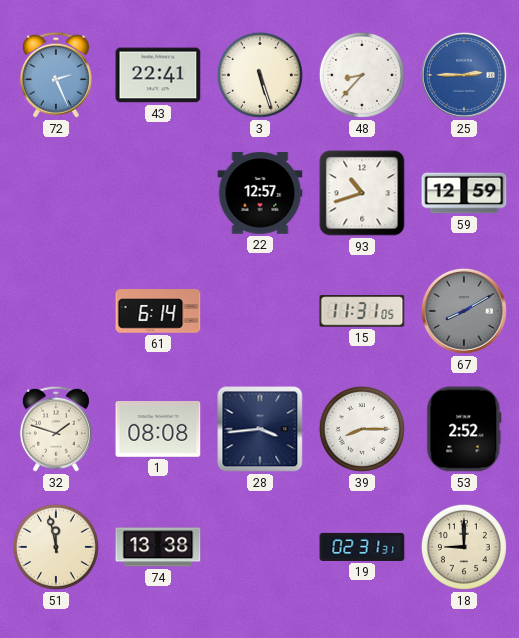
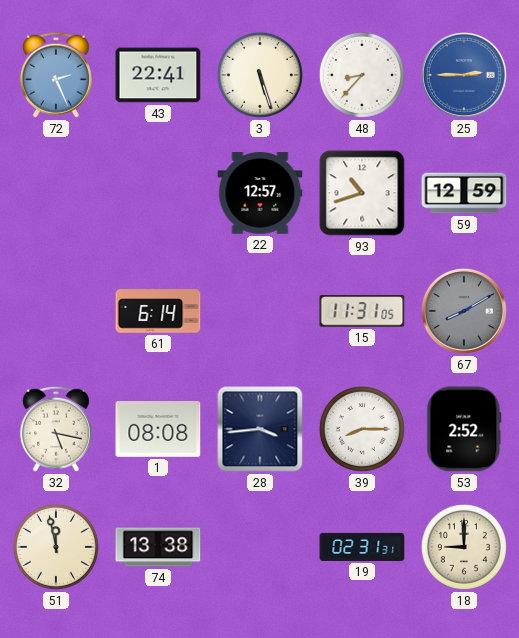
32: 1:48 -> 5:17
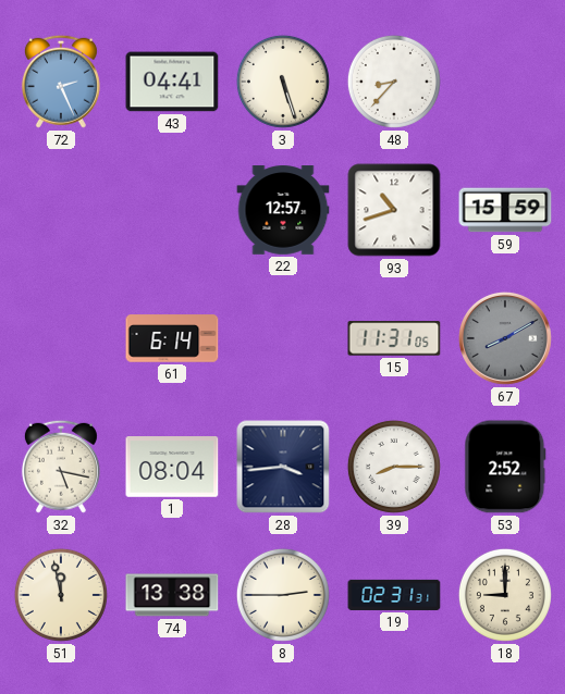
43: 22:41 -> 04:41
25: 2:45 -> none
59: 12:59 -> 15:59
1: 08:08 -> 08:04
8: none -> 2:45
